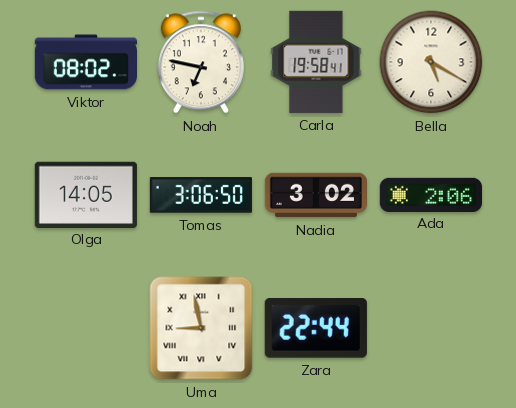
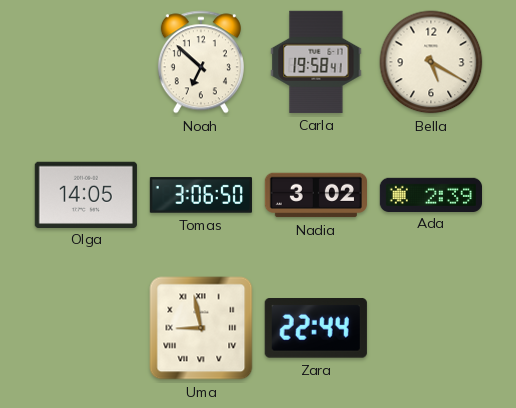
Viktor: 08:02 -> none
Noah: 6:47 -> 6:52
Ada: 2:06 -> 2:39
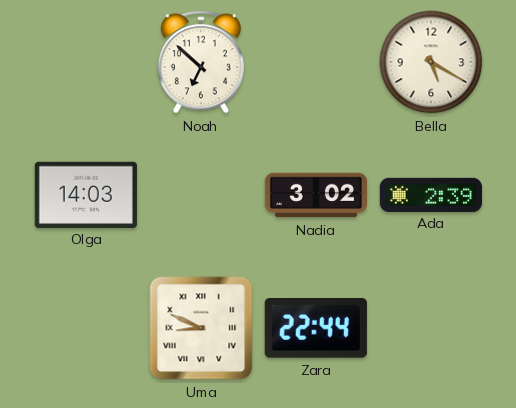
Carla: 19:58 -> none
Olga: 14:05 -> 14:03
Tomas: 3:06 -> none
Uma: 8:58 -> 8:49
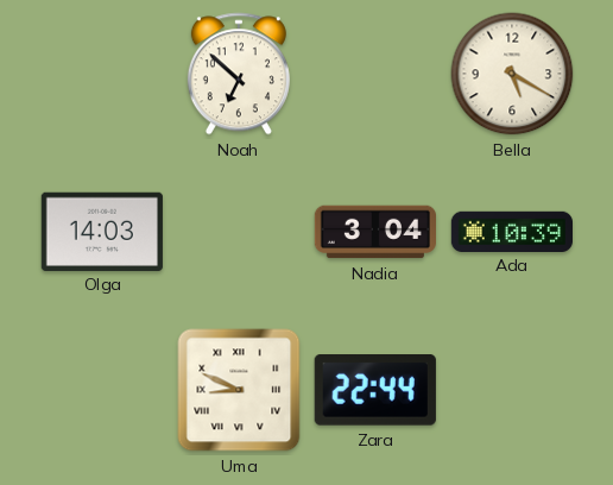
Nadia: 3:02 -> 3:04
Ada: 2:39 -> 10:39
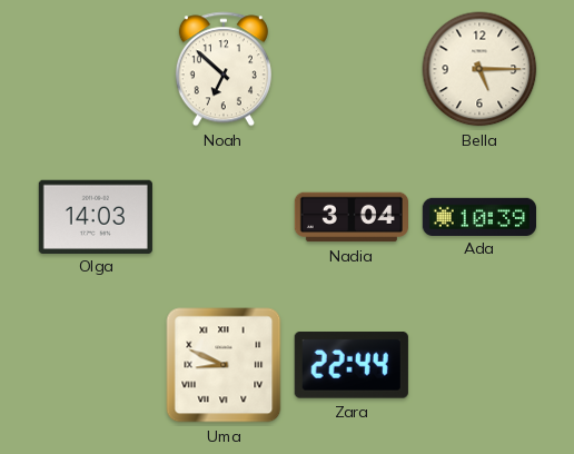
Bella: 5:20 -> 5:15
